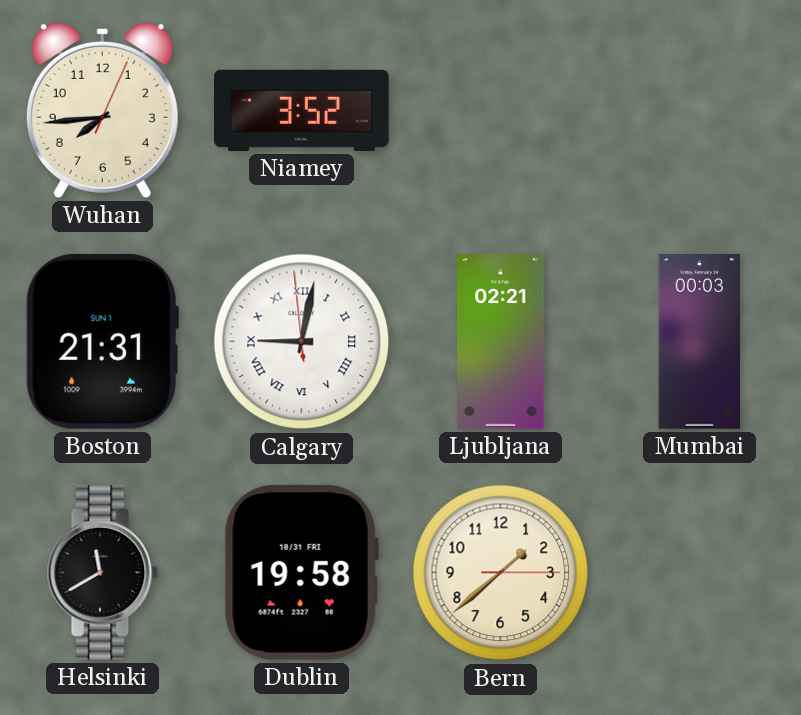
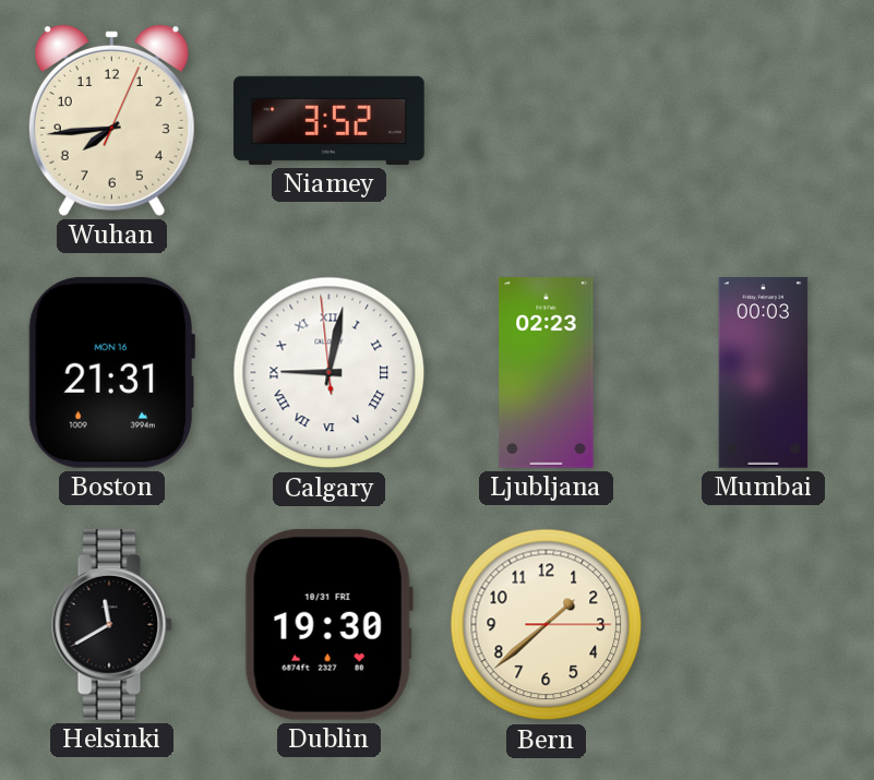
Boston date: SUN 1 -> MON 16
Ljubljana: 02:21 -> 02:23
Dublin: 19:58 -> 19:30
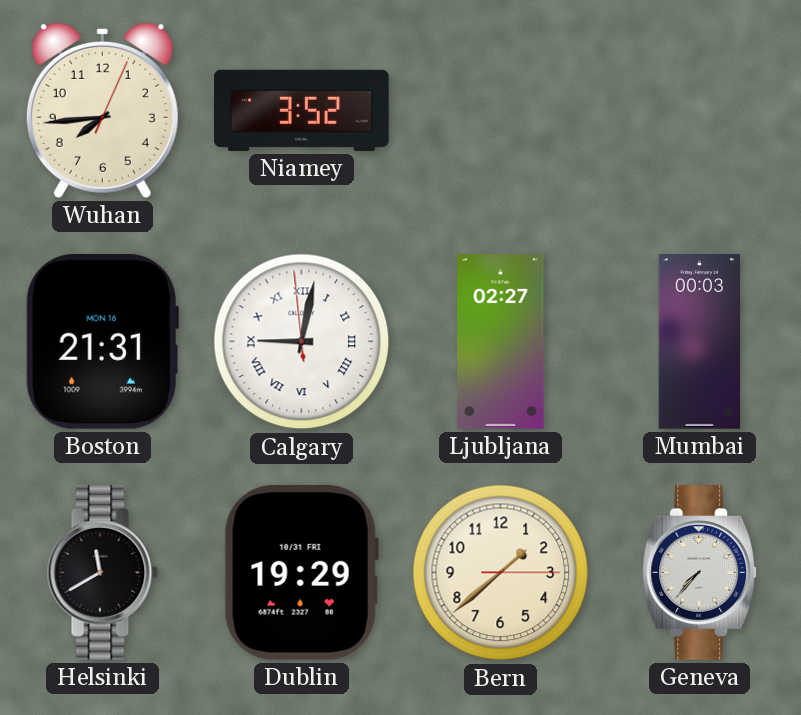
Ljubljana: 02:23 -> 02:27
Dublin: 19:30 -> 19:29
Geneva: none -> 7:37
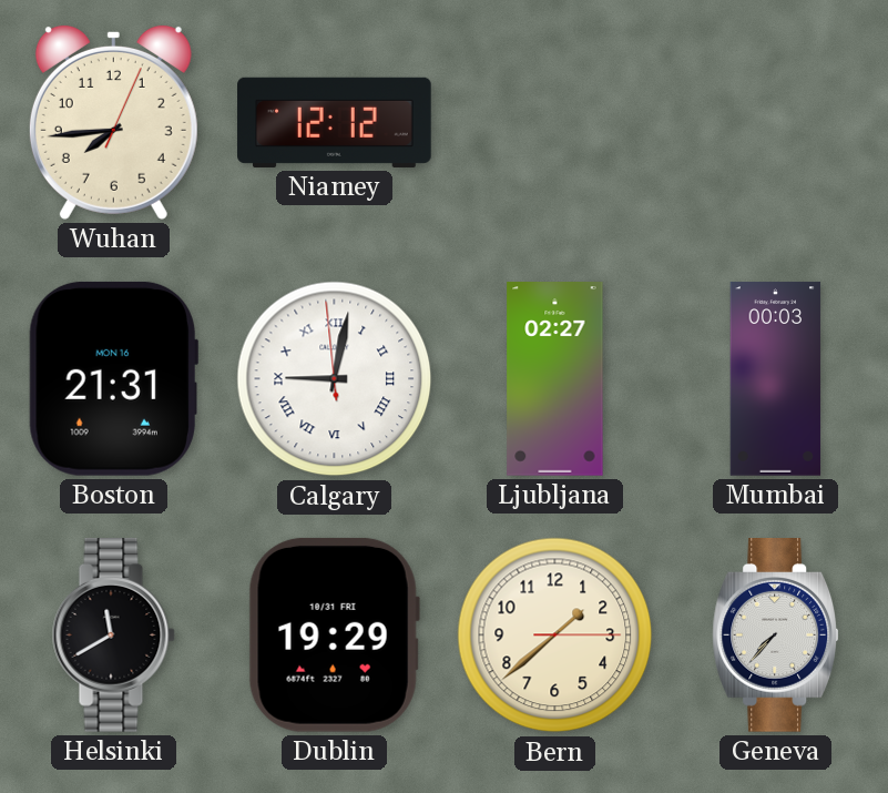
Niamey: 3:52 -> 12:12
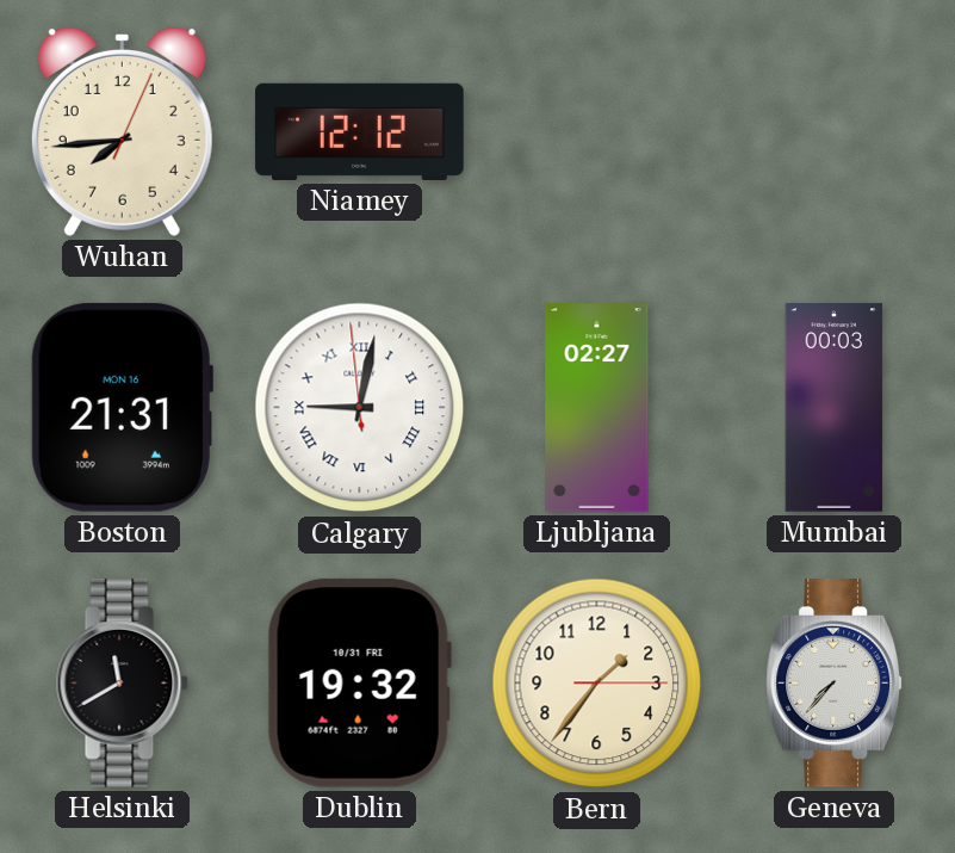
Dublin: 19:29 -> 19:32
Bern: 1:38 -> 1:36
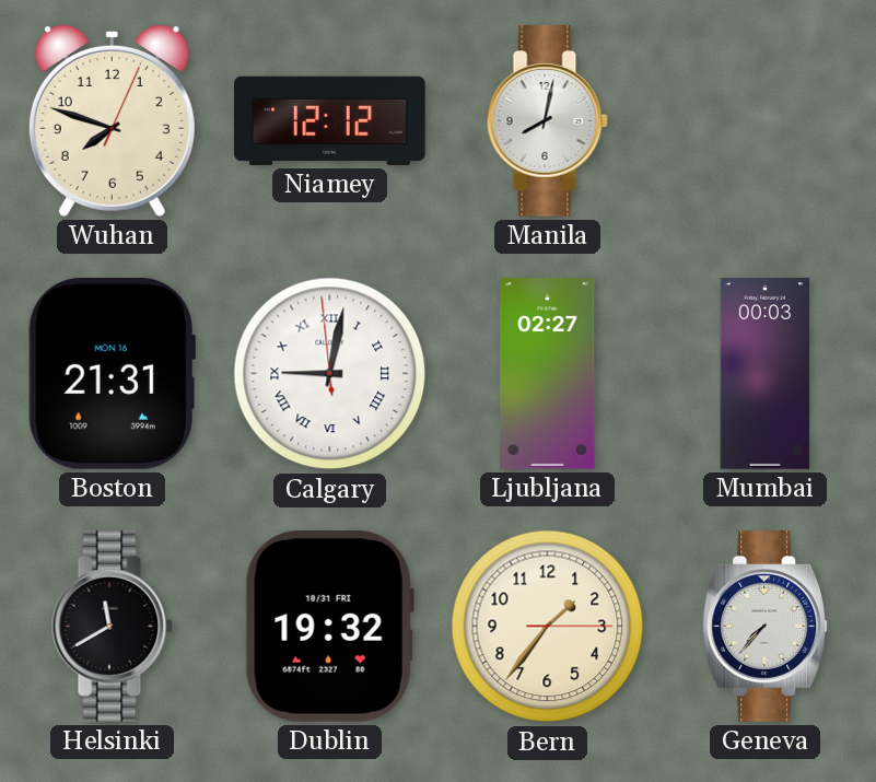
Wuhan: 7:44 -> 7:48
Manila: none -> 8:02
